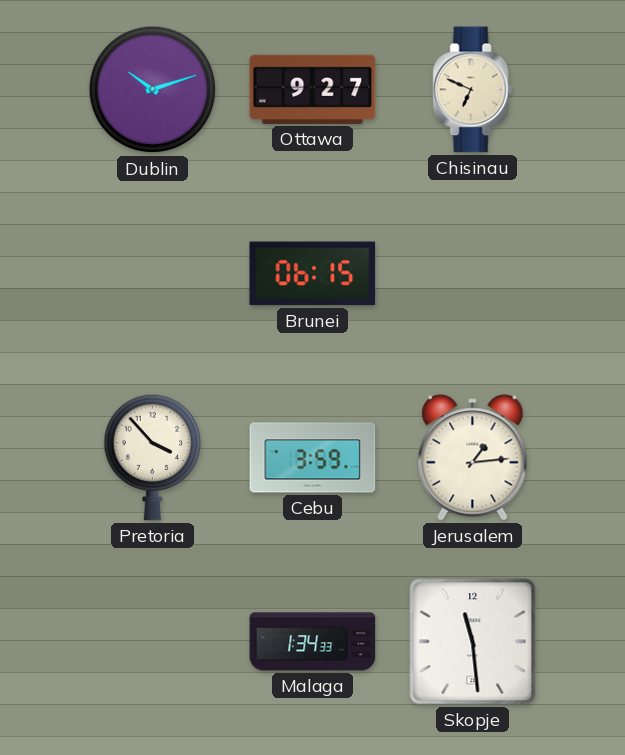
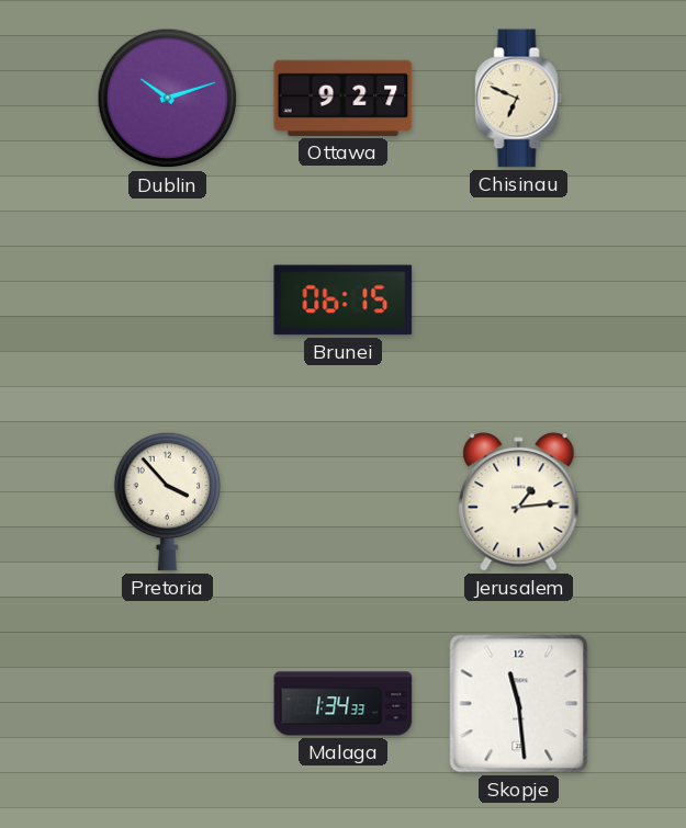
Cebu: 3:59 -> none
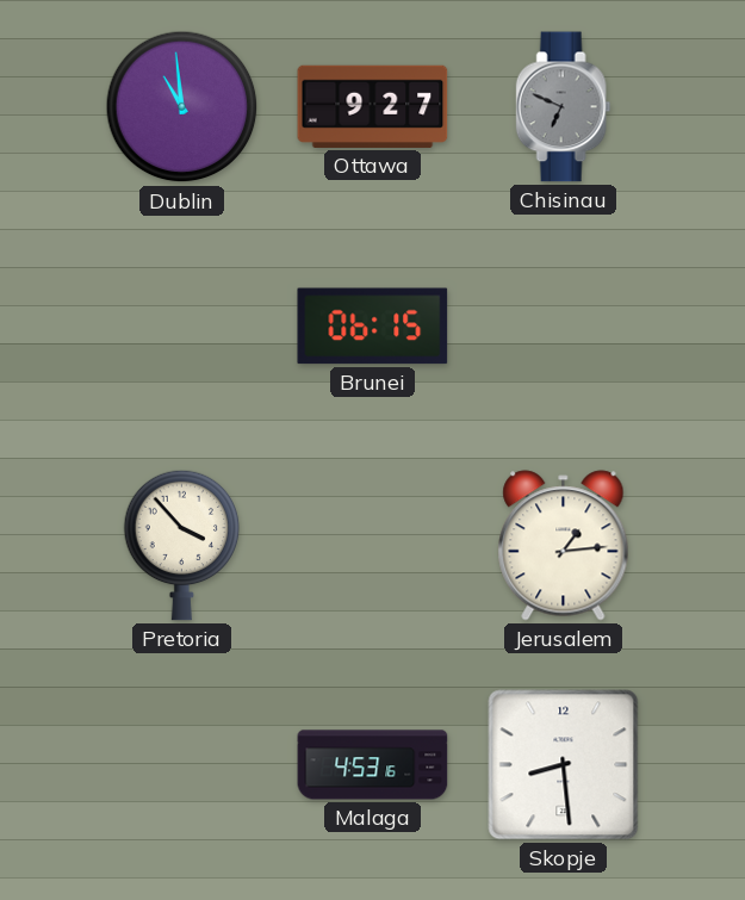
Dublin: 10:12 -> 10:59
Chisinau dial: cream -> grey
Malaga: 1:34 -> 4:53
Skopje: 11:29 -> 8:29
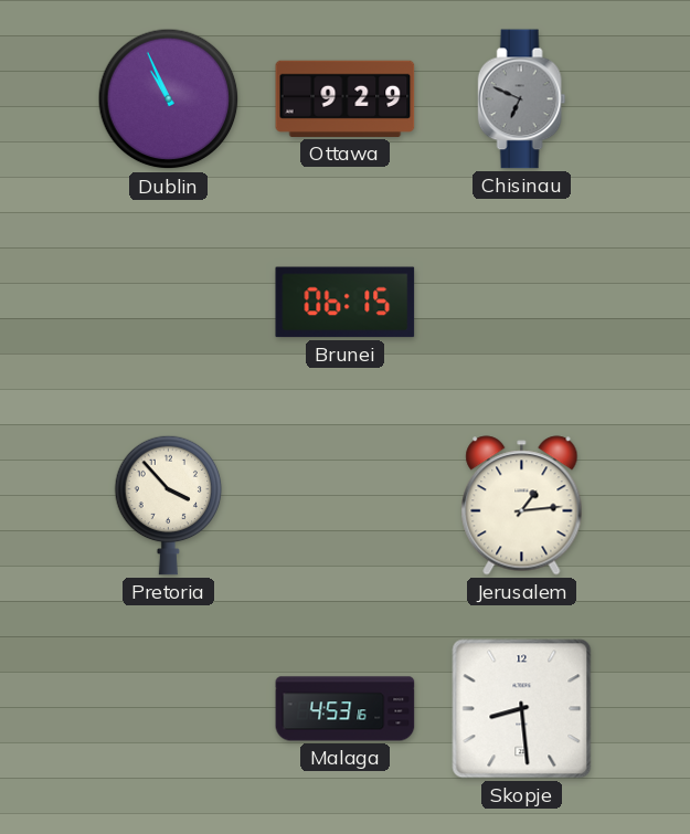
Dublin: 10:59 -> 10:56
Ottawa: 9:27 -> 9:29
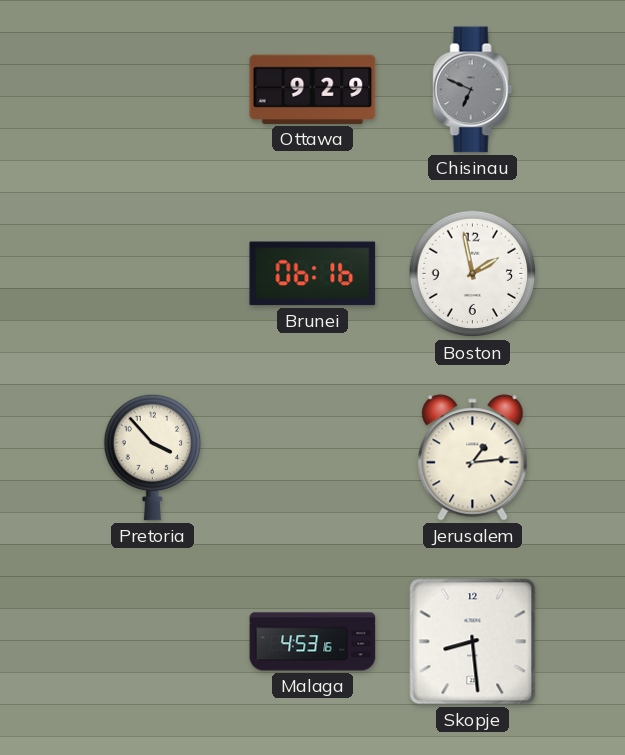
Dublin: 10:56 -> none
Brunei: 06:15 -> 06:16
Boston: none -> 1:58
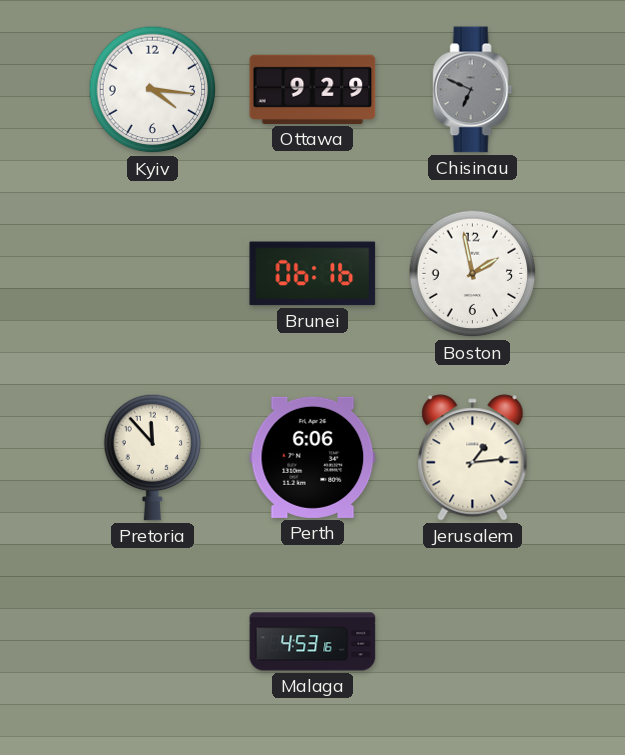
Kyiv: none -> 4:16
Pretoria: 3:53 -> 11:53
Perth: none -> 6:06
Skopje: 8:29 -> none
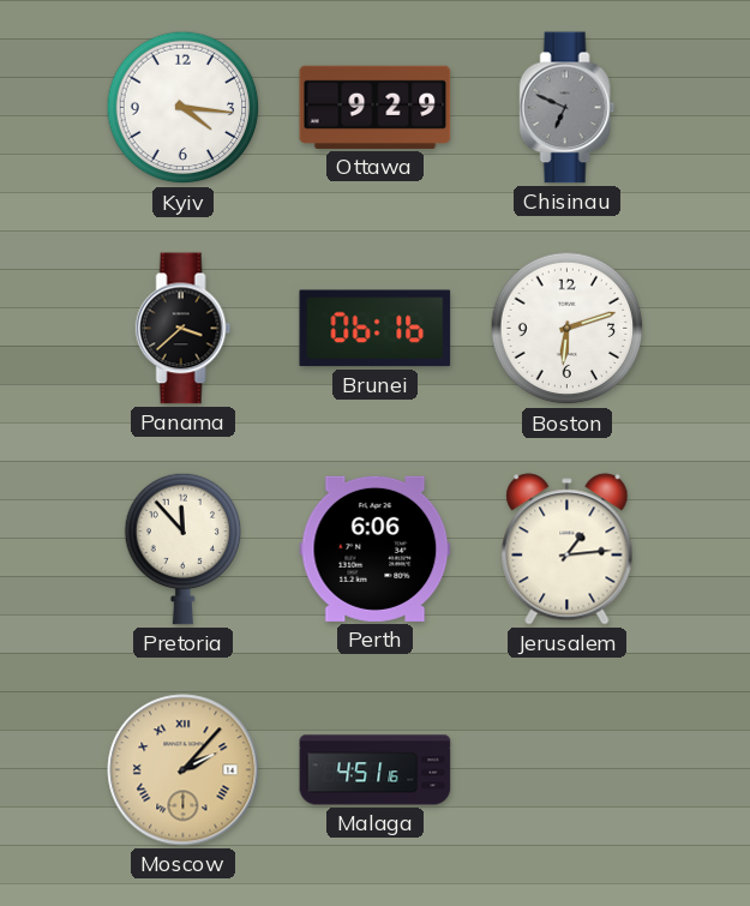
Panama: none -> 3:38
Boston: 1:58 -> 6:12
Moscow: none -> 2:07
Malaga: 4:53 -> 4:51
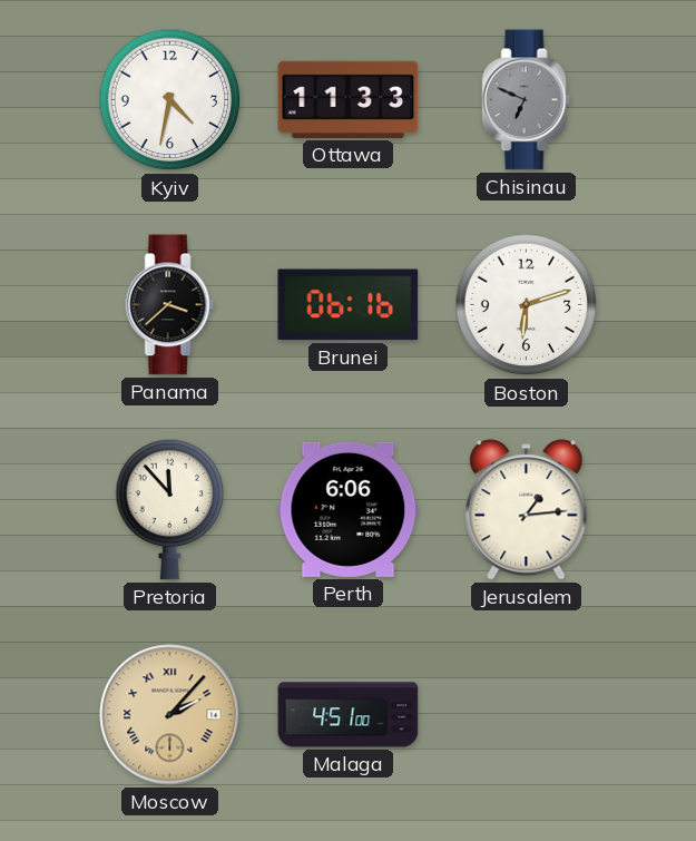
Kyiv: 4:16 -> 4:32
Ottawa: 9:29 -> 11:33
Malaga: 4:51:16 -> 4:51:00
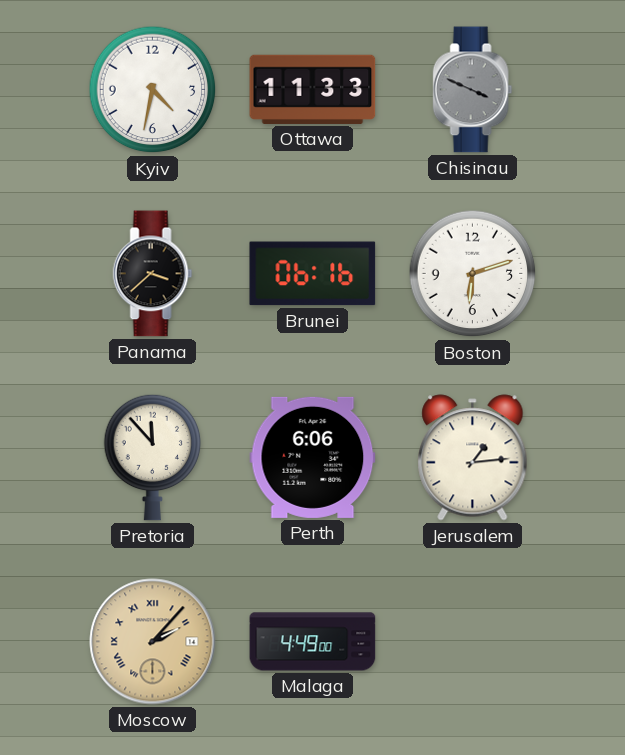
Chisinau: 6:49 -> 3:49
Malaga: 4:51 -> 4:49
